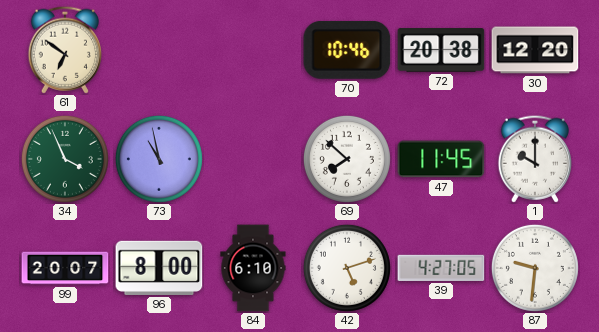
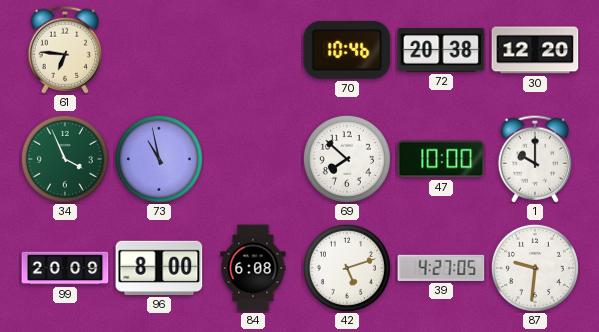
61: 6:51 -> 6:46
47: 11:45 -> 10:00
99: 20:07 -> 20:09
84: 6:10 -> 6:08
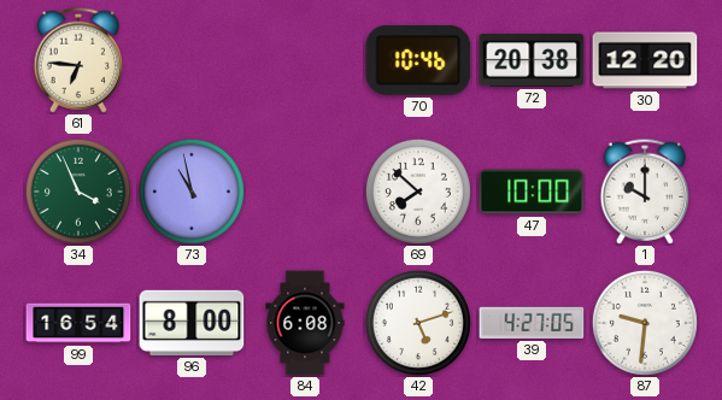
99: 20:09 -> 16:54
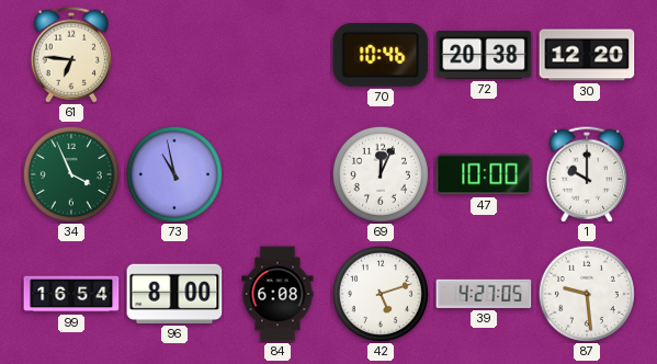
69: 7:52 -> 12:04
87: 9:31 -> 9:29
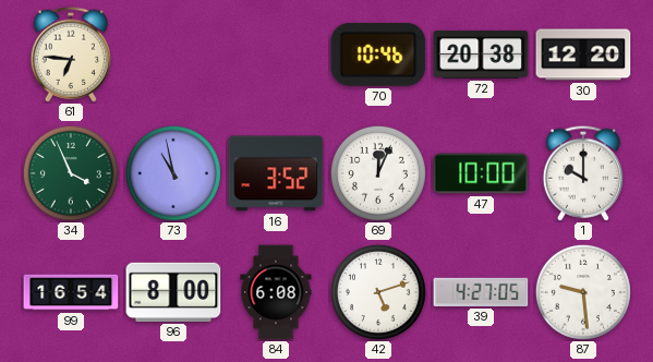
16: none -> 3:52
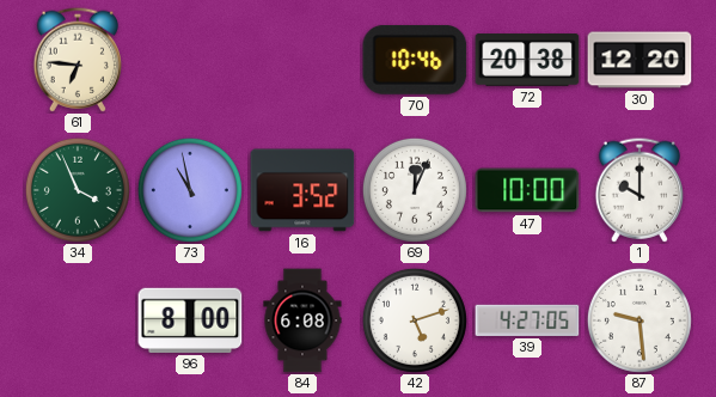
99: 16:54 -> none
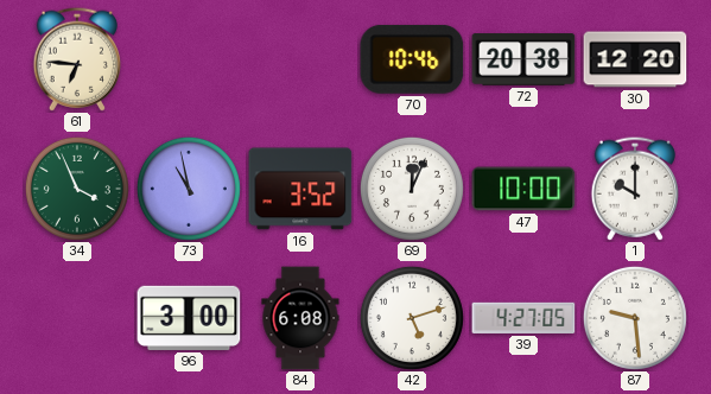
96: 8:00 -> 3:00
